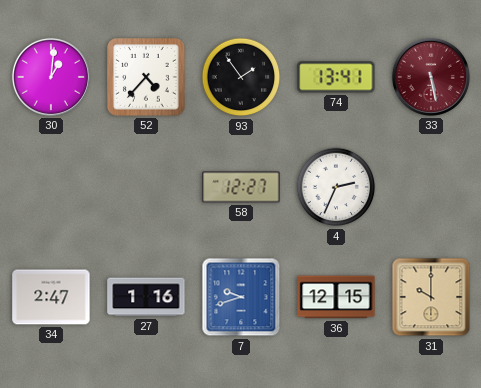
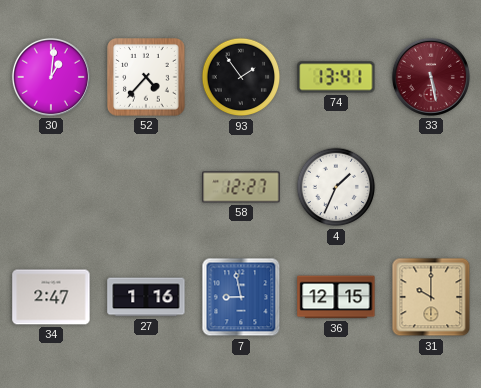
4: 2:34 -> 1:34
7: 9:42 -> 8:58
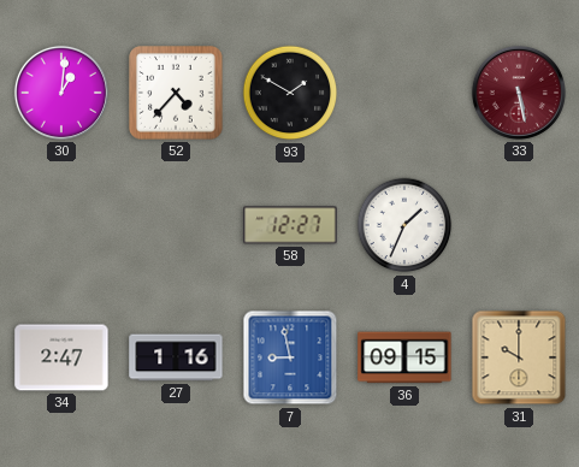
93: 1:54 -> 1:50
74: 13:41 -> none
36: 12:15 -> 09:15
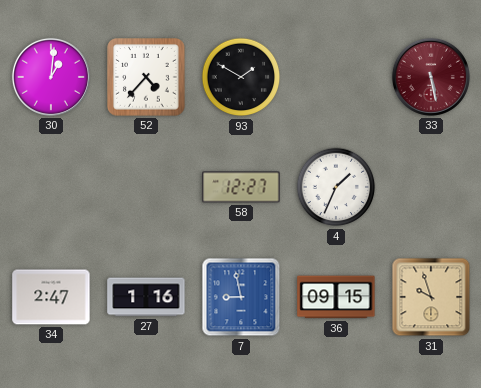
31: 10:00 -> 9:57
